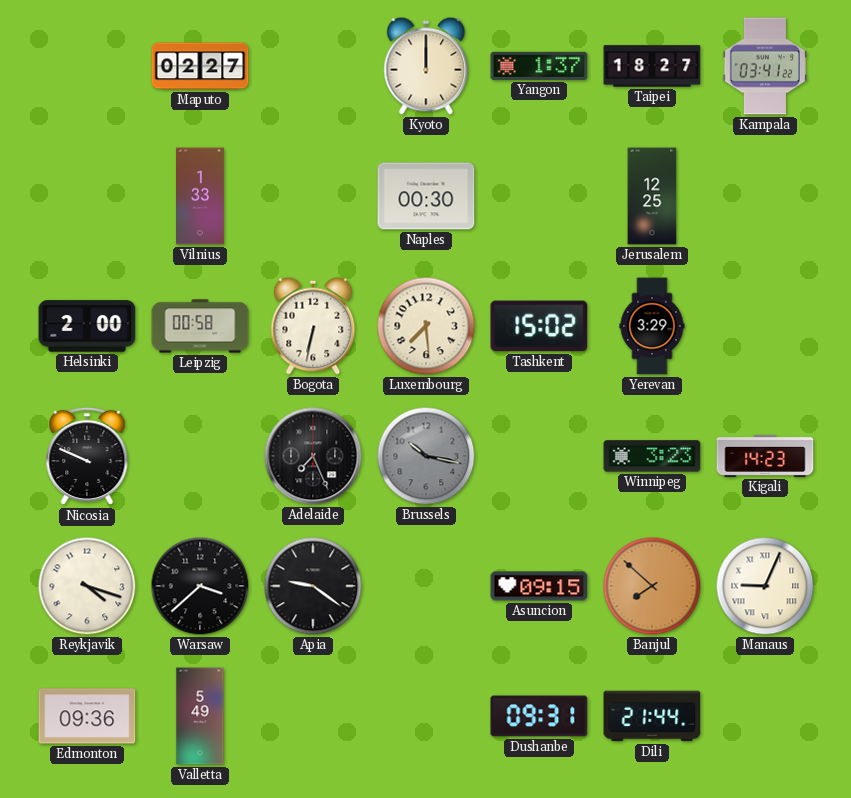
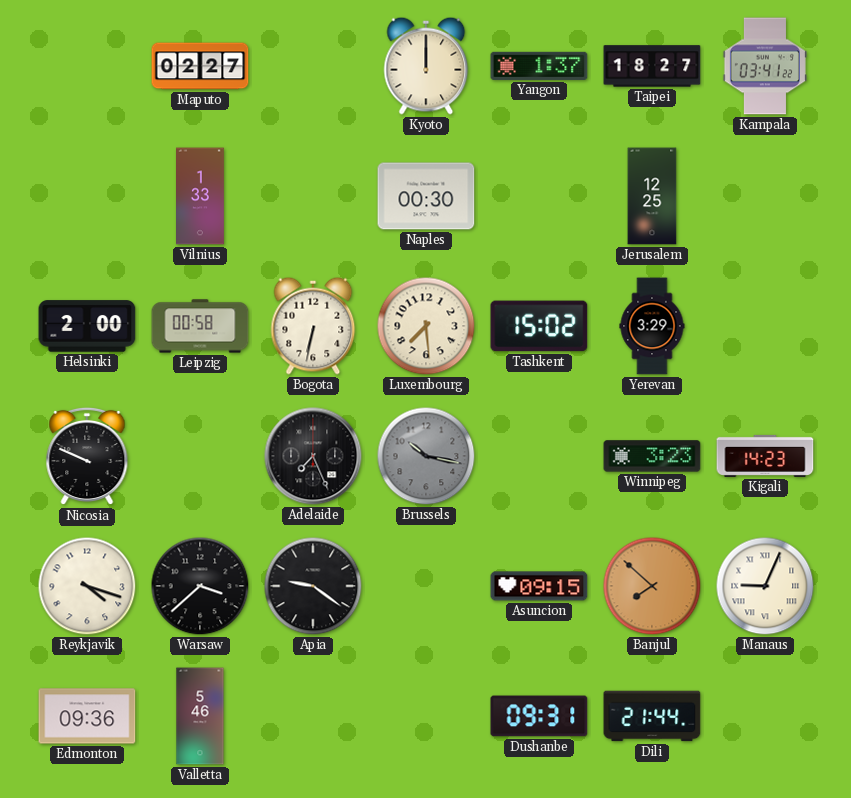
Valletta: 5:49 -> 5:46
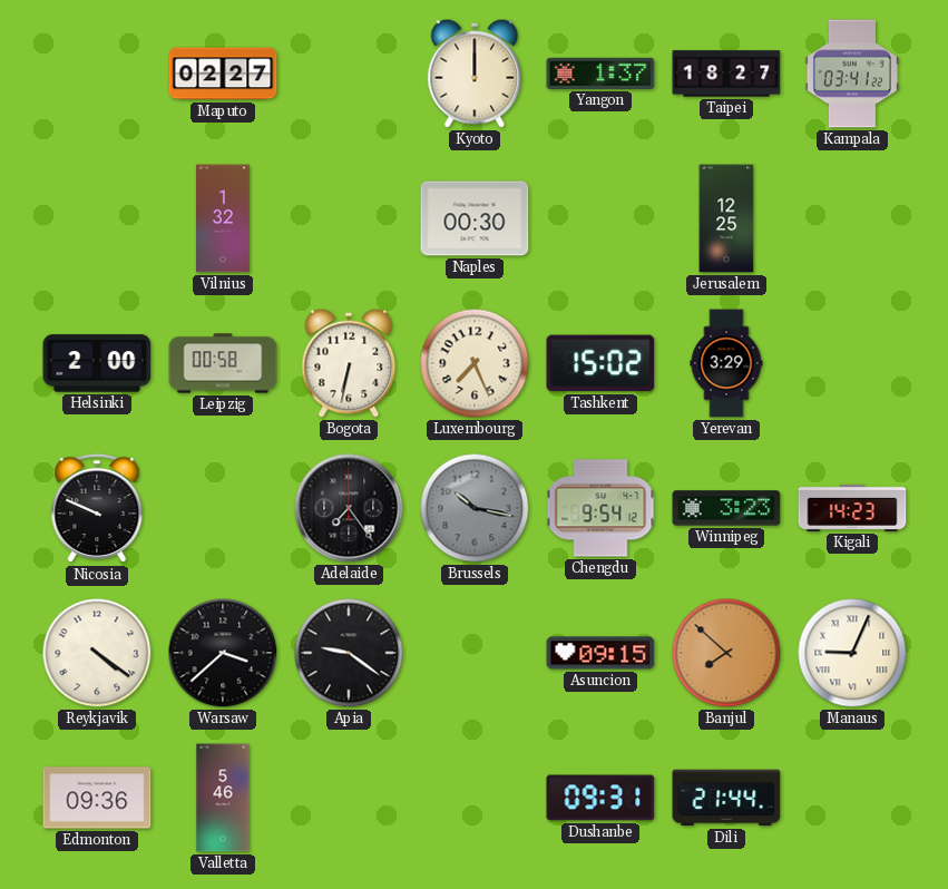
Vilnius: 1:33 -> 1:32
Luxembourg: 7:29 -> 7:26
Adelaide: 7:26 -> 7:24
Chengdu: none -> 9:54
Reykjavik: 4:18 -> 4:21
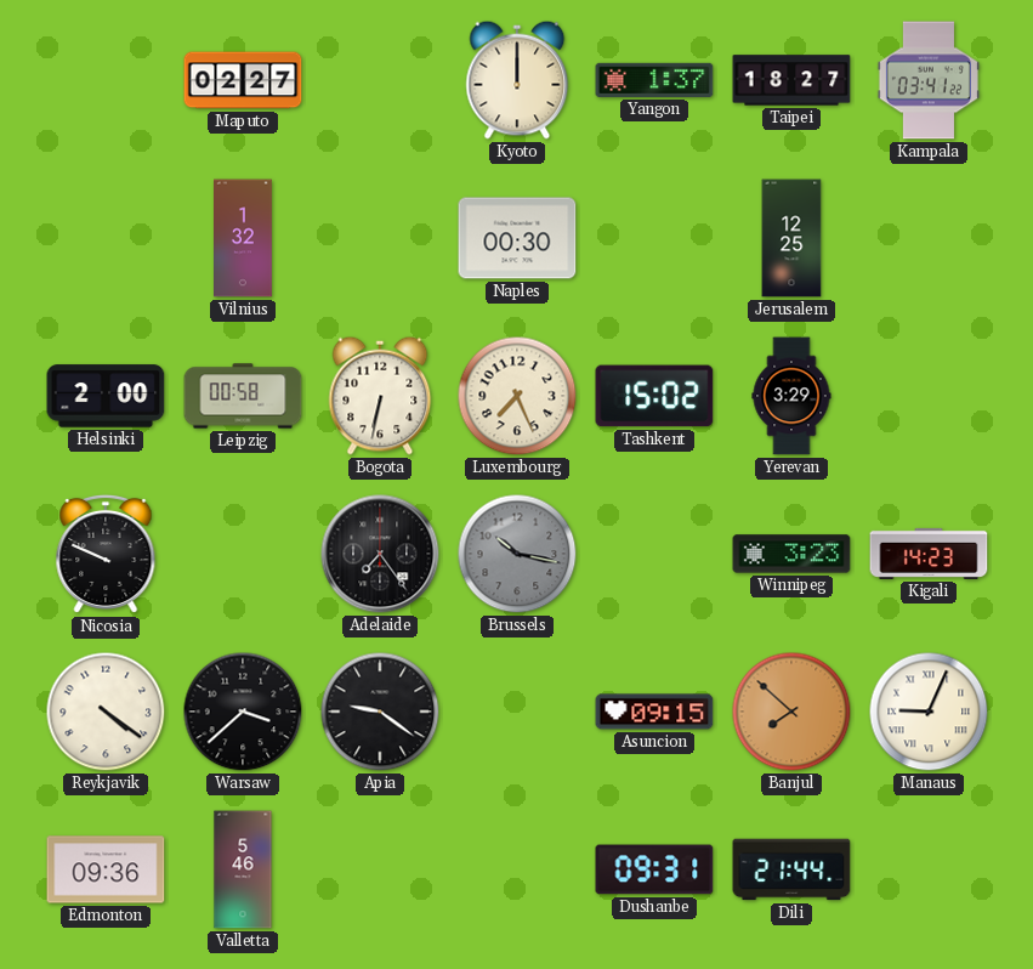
Chengdu: 9:54 -> none
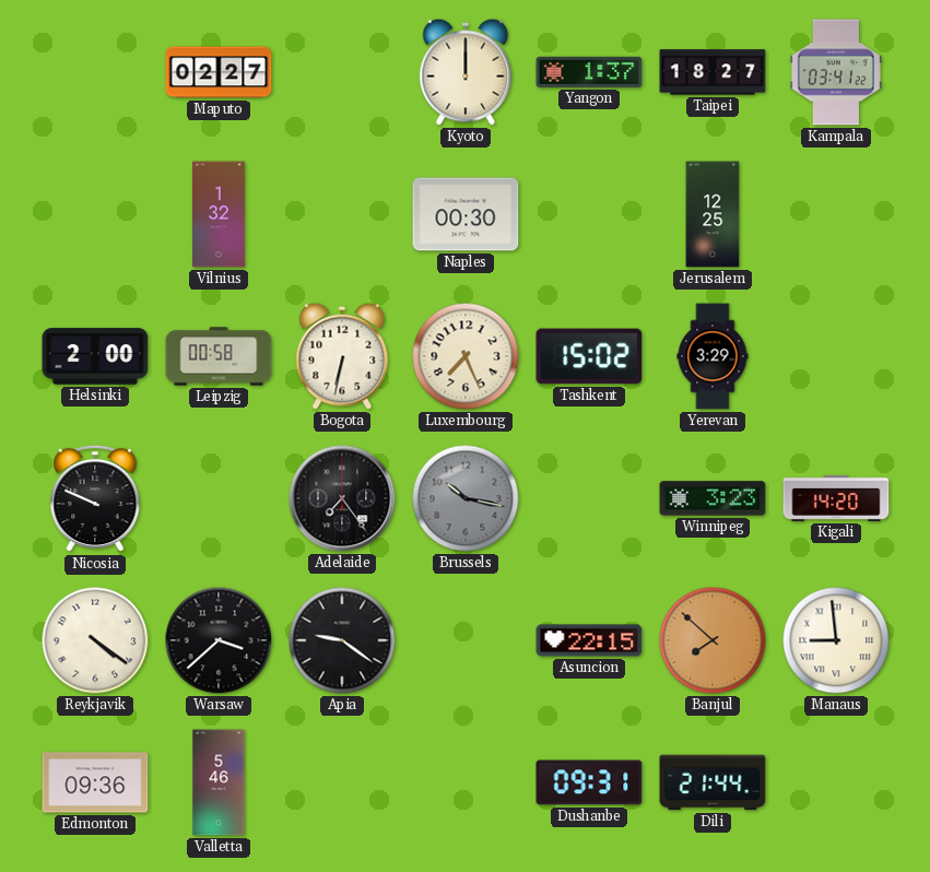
Kigali: 14:23 -> 14:20
Asuncion: 09:15 -> 22:15
Manaus: 9:04 -> 8:59
